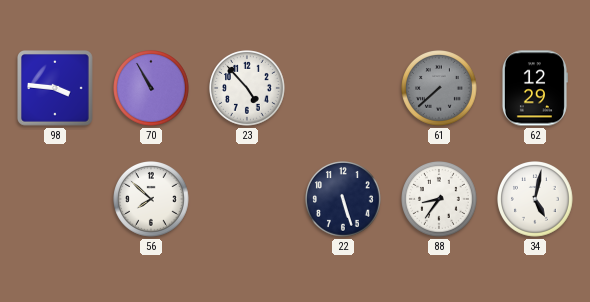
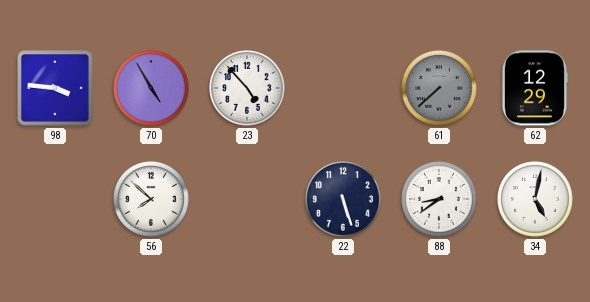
70: 10:55 -> 4:55
88: 8:36 -> 8:39
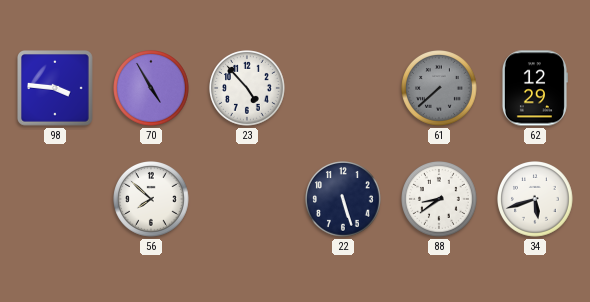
34: 5:02 -> 5:42
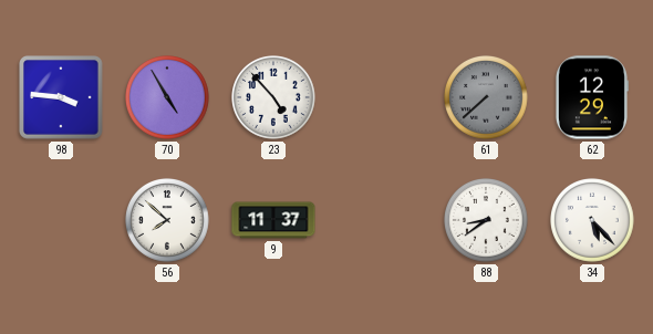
9: none -> 11:37
22: 5:27 -> none
34: 5:42 -> 5:23
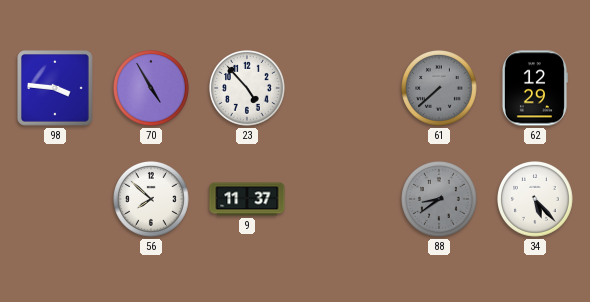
88 dial: white -> grey
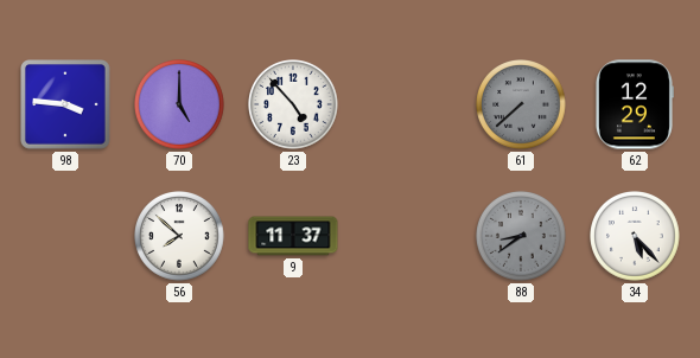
70: 4:55 -> 5:00
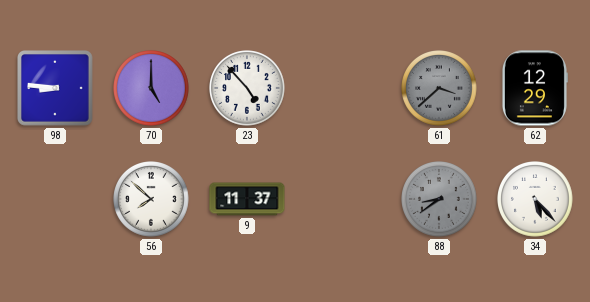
98: 3:46 -> 8:46
61: 7:38 -> 3:38
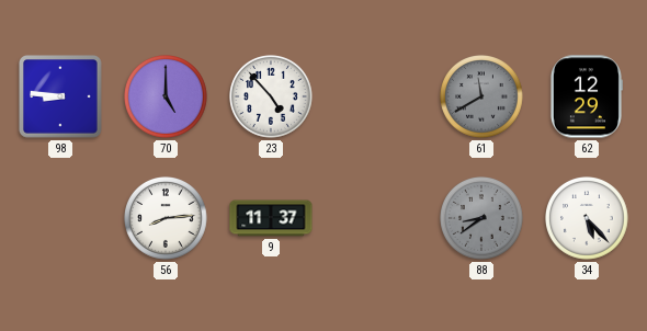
61: 3:38 -> 11:40
56: 7:52 -> 8:14
